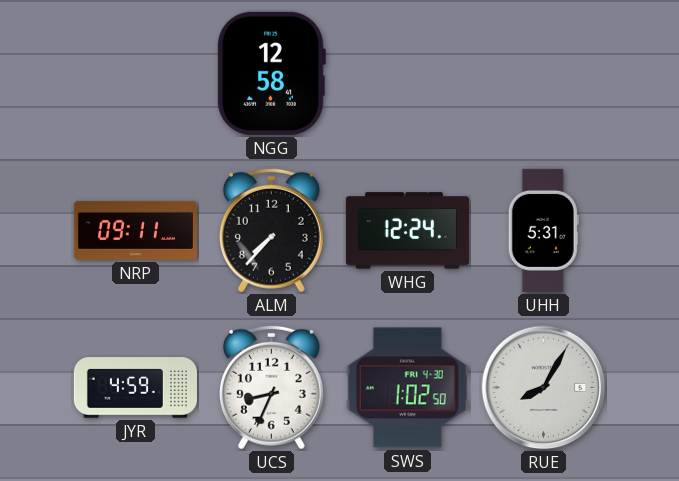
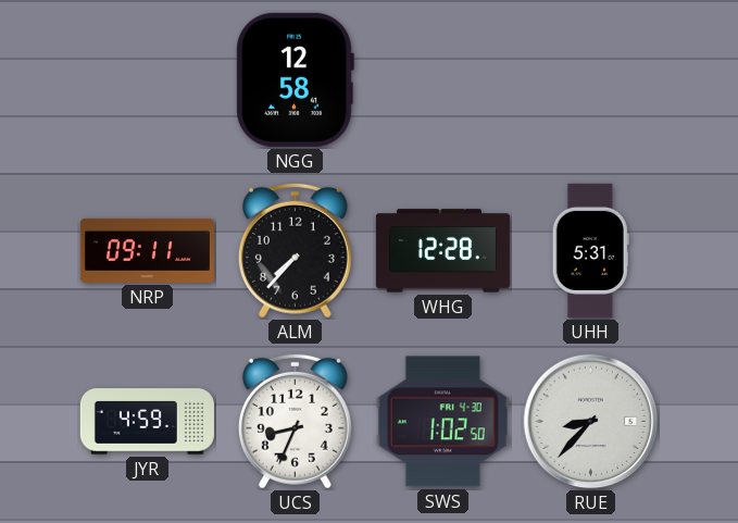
WHG: 12:24 -> 12:28
RUE: 8:05 -> 8:37
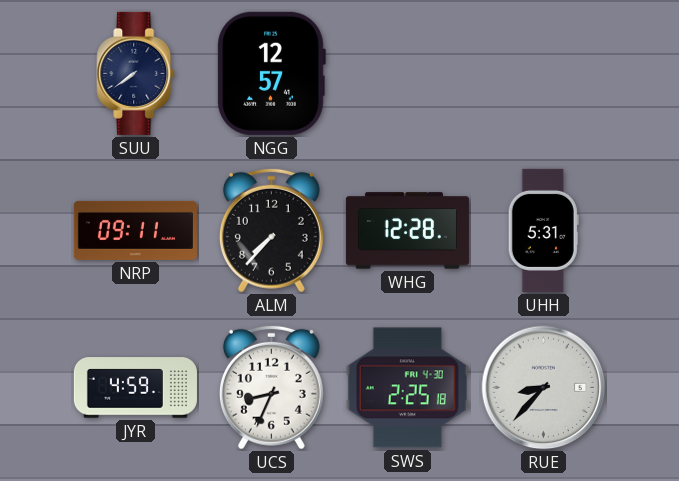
SUU: none -> 7:39
NGG: 12:58 -> 12:57
SWS: 1:02 -> 2:25
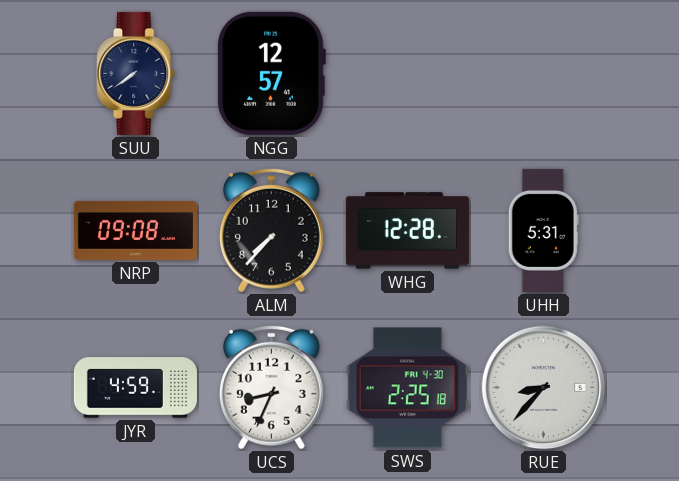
NRP: 09:11 -> 09:08
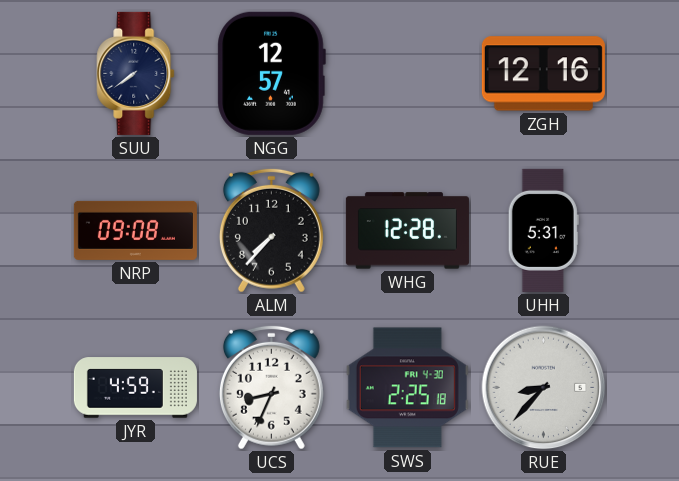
ZGH: none -> 12:16
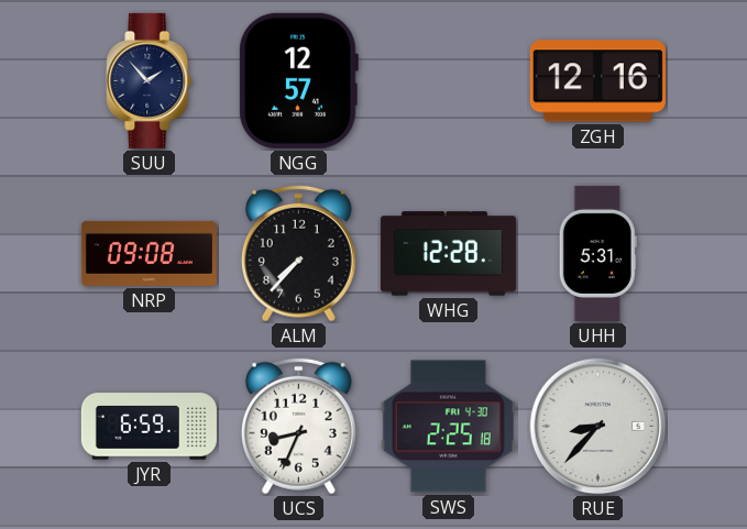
SUU: 7:39 -> 1:53
JYR: 4:59 -> 6:59
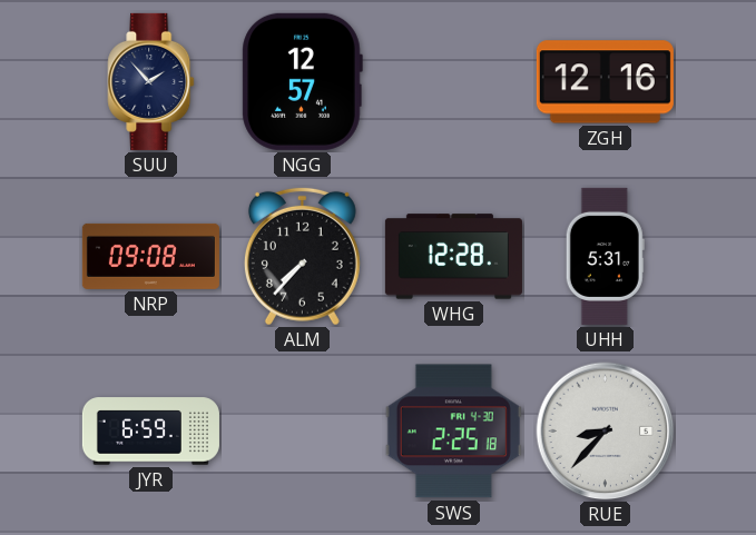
UCS: 8:34 -> none
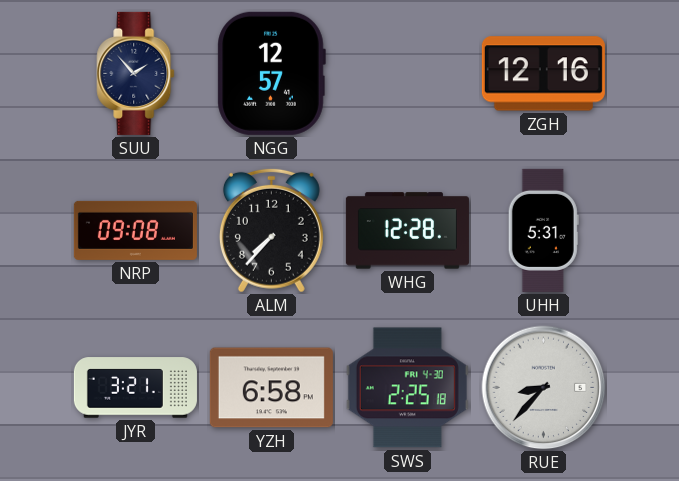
JYR: 6:59 -> 3:21
YZH: none -> 6:58
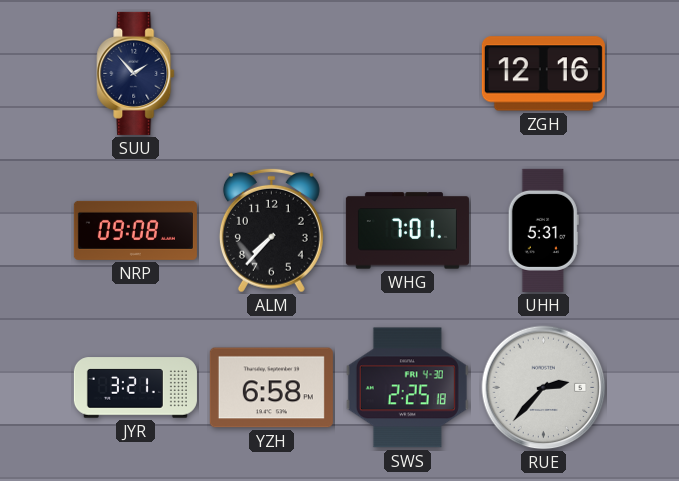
NGG: 12:57 -> none
WHG: 12:28 -> 7:01
RUE: 8:37 -> 2:37
